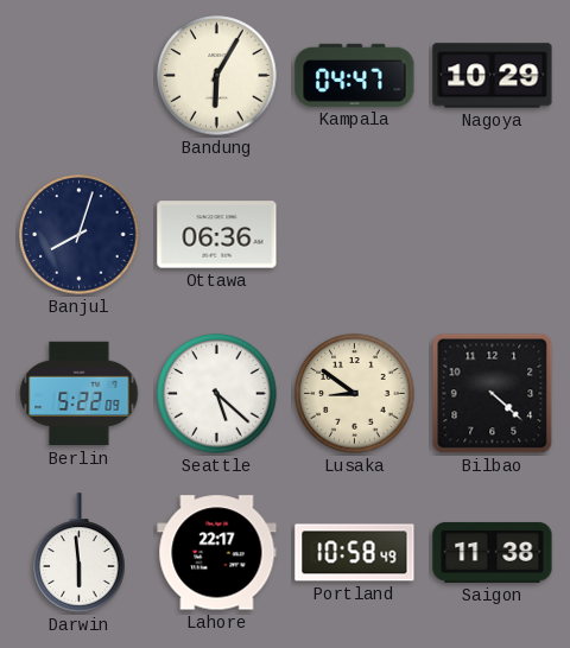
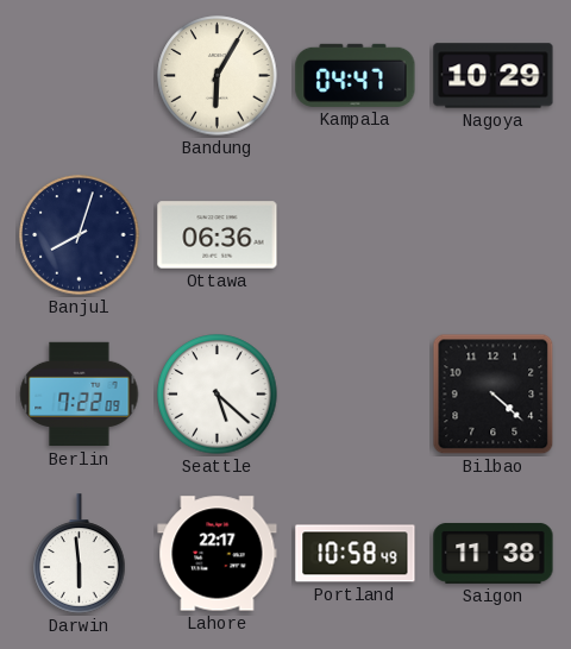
Berlin: 5:22 -> 7:22
Lusaka: 8:51 -> none
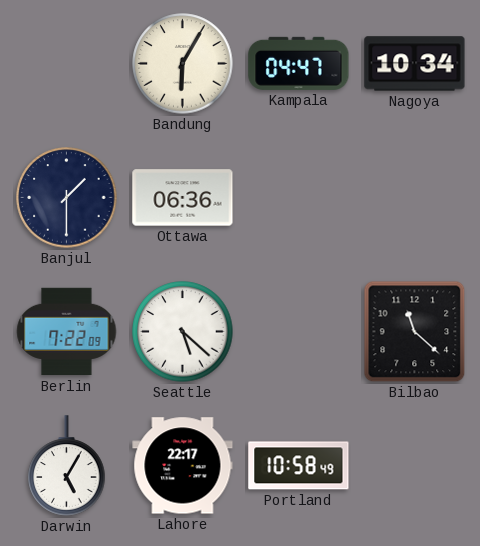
Nagoya: 10:29 -> 10:34
Banjul: 8:03 -> 1:30
Bilbao: 4:22 -> 11:22
Darwin: 5:59 -> 5:05
Saigon: 11:38 -> none
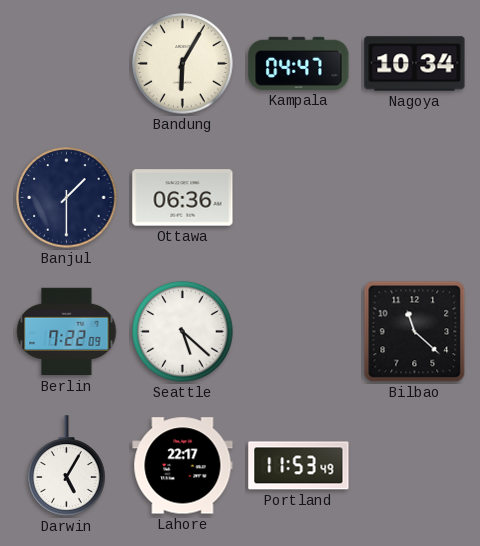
Portland: 10:58 -> 11:53
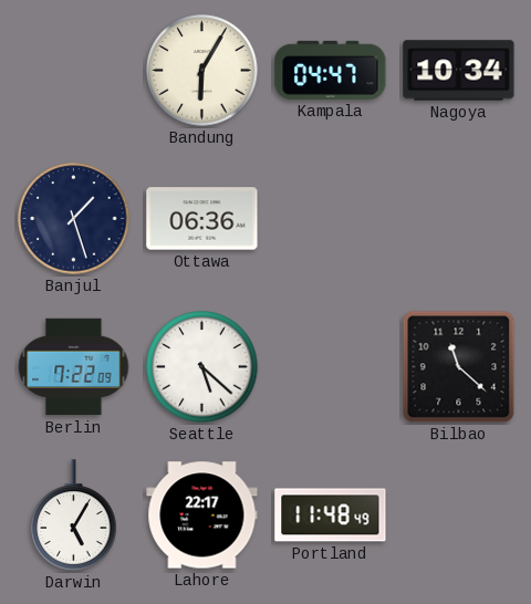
Banjul: 1:30 -> 1:27
Portland: 11:53 -> 11:48
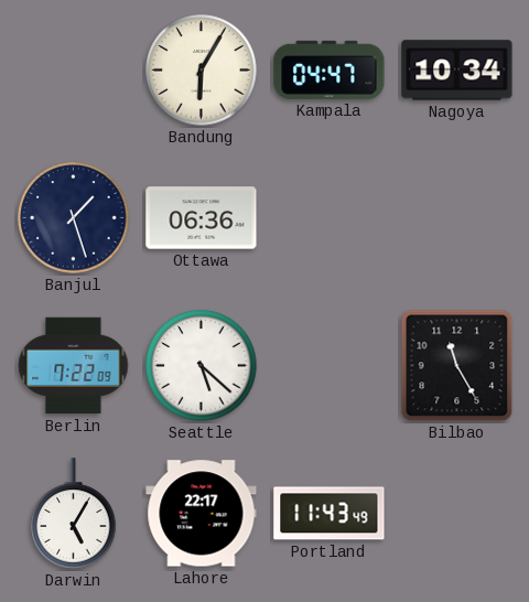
Bilbao: 11:22 -> 11:25
Portland: 11:48 -> 11:43
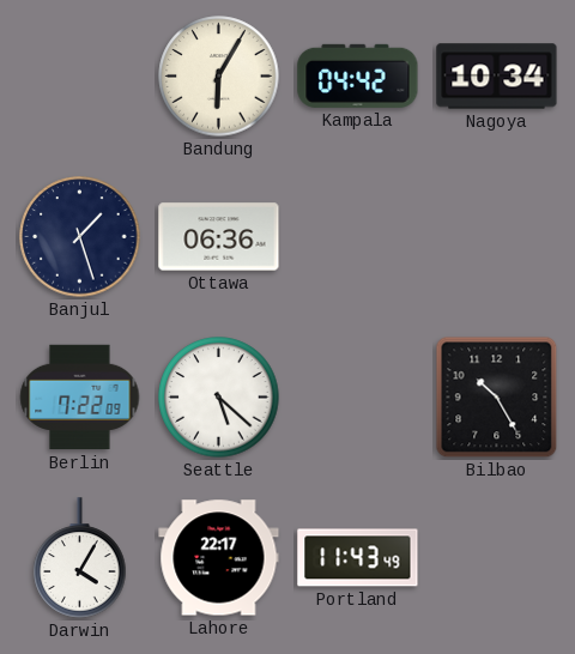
Kampala: 04:47 -> 04:42
Bilbao: 11:25 -> 10:25
Darwin: 5:05 -> 4:05
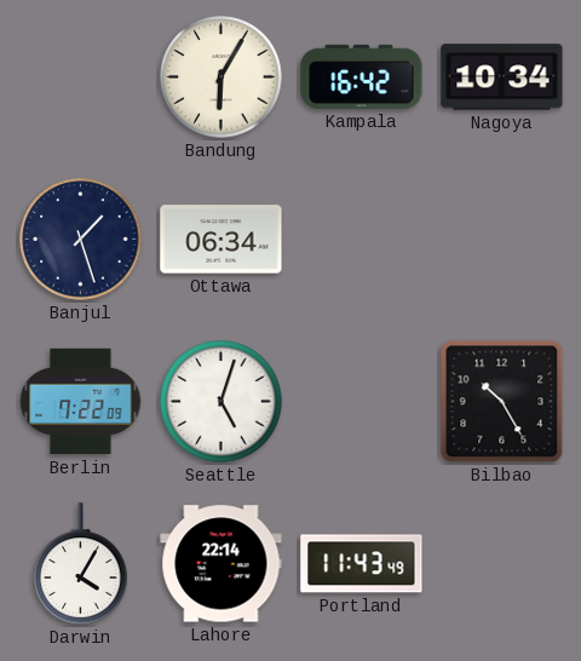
Kampala: 04:42 -> 16:42
Ottawa: 06:36 -> 06:34
Seattle: 5:22 -> 5:03
Lahore: 22:17 -> 22:14
